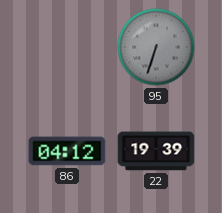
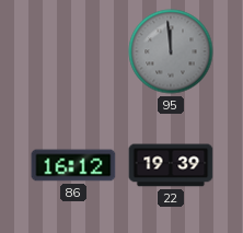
95: 6:33 -> 11:59
86: 04:12 -> 16:12
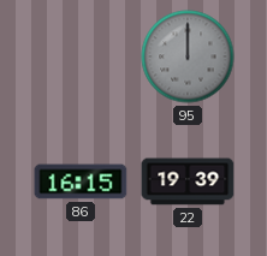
95: 11:59 -> 12:00
86: 16:12 -> 16:15
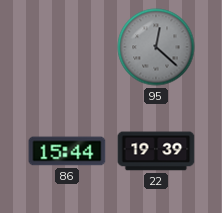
95: 12:00 -> 12:22
86: 16:15 -> 15:44
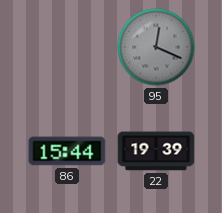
95: 12:22 -> 12:19
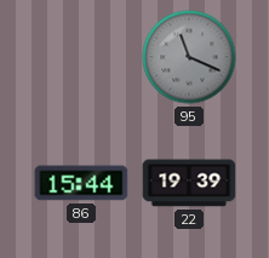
95: 12:19 -> 11:19
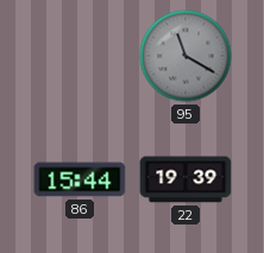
95: 11:19 -> 11:20
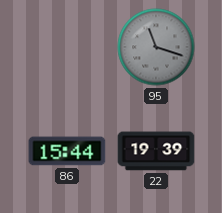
95: 11:20 -> 11:18
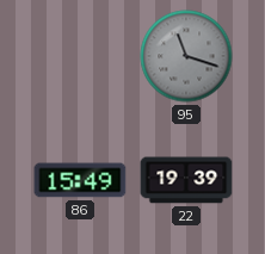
86: 15:44 -> 15:49
